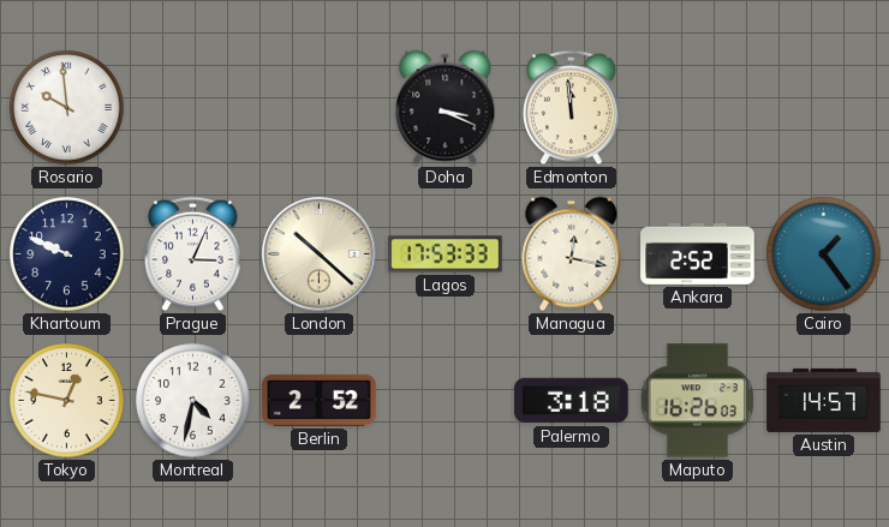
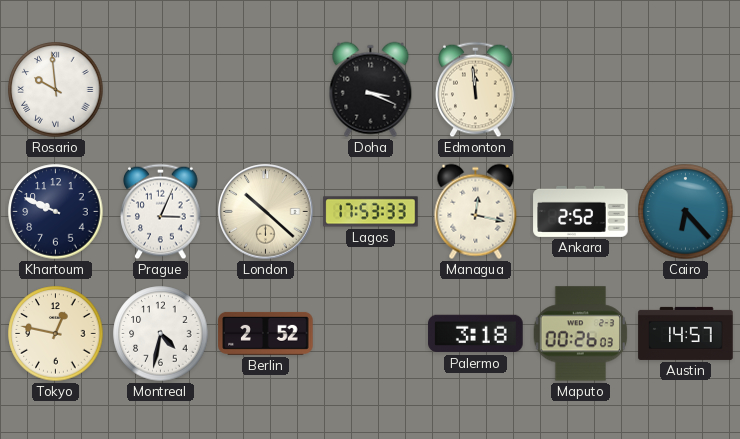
Cairo: 1:24 -> 6:23
Maputo: 16:26 -> 00:26
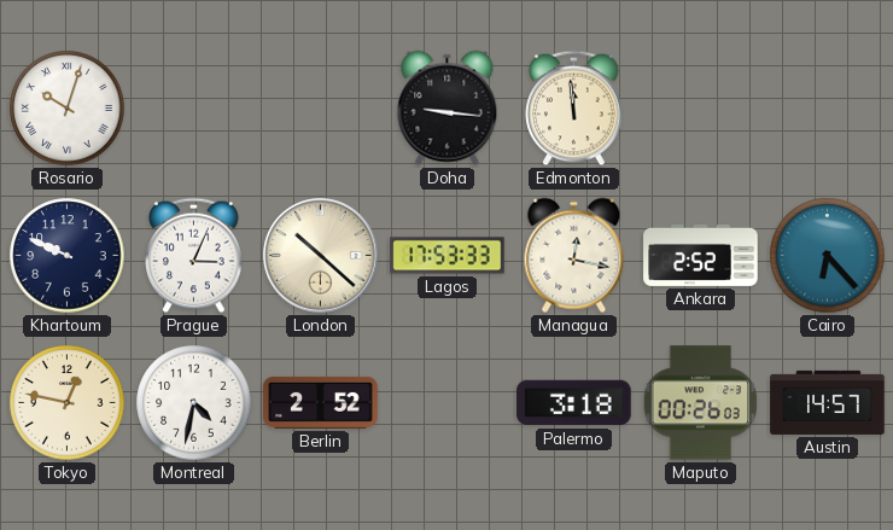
Rosario: 9:59 -> 10:03
Doha: 3:19 -> 9:16
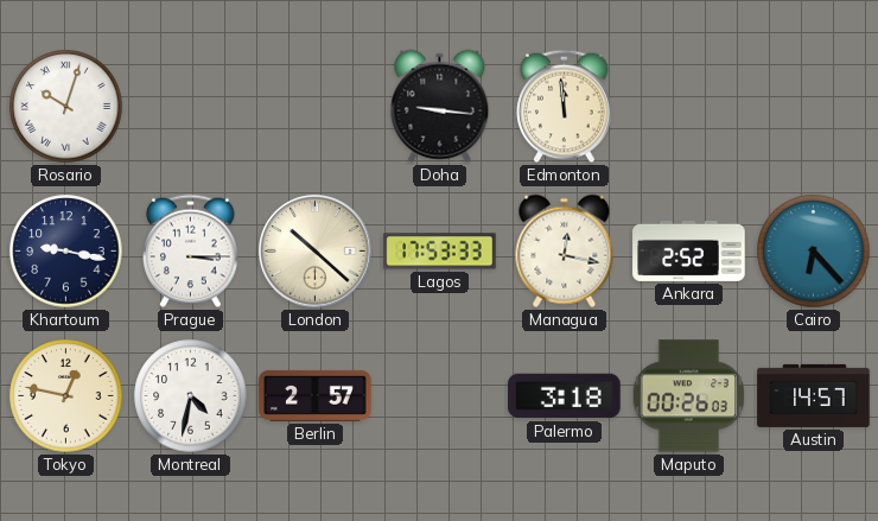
Khartoum: 9:49 -> 9:17
Prague: 3:04 -> 3:15
Berlin: 2:52 -> 2:57
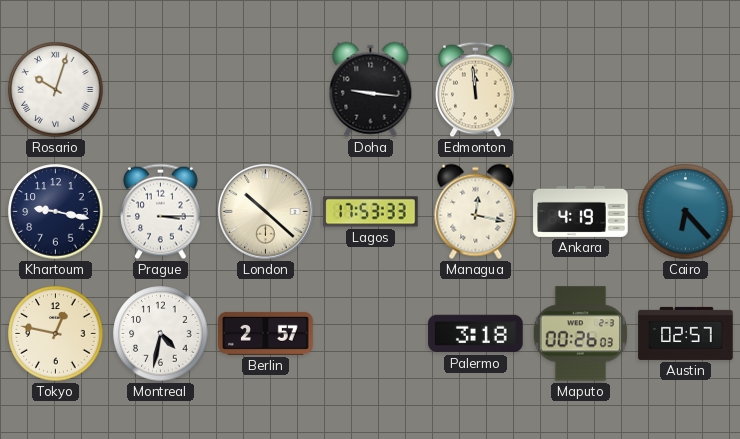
Ankara: 2:52 -> 4:19
Austin: 14:57 -> 02:57
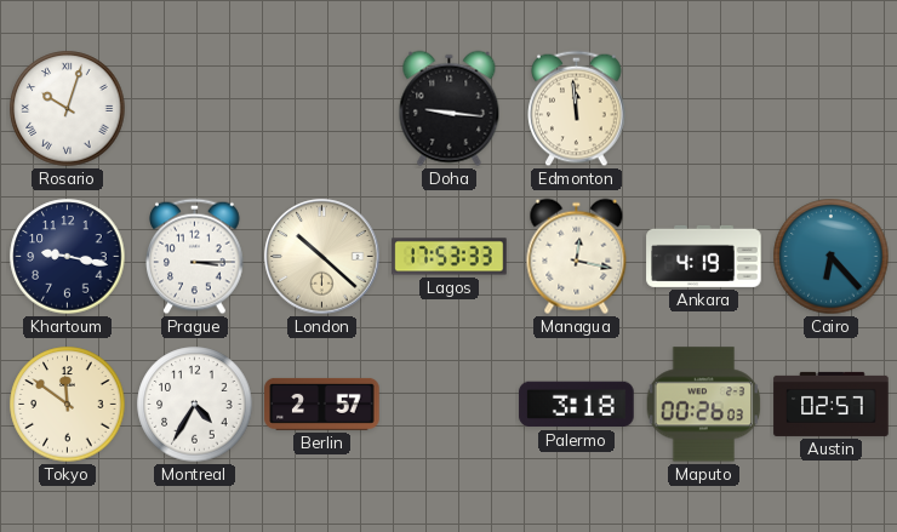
Tokyo: 12:47 -> 11:51
Montreal: 4:32 -> 4:35
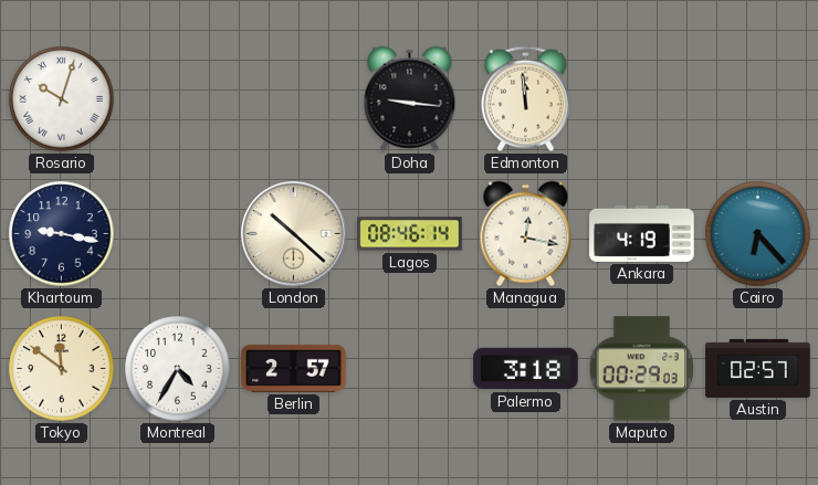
Prague: 3:15 -> none
Lagos: 17:53 -> 08:46
Maputo: 00:26 -> 00:29
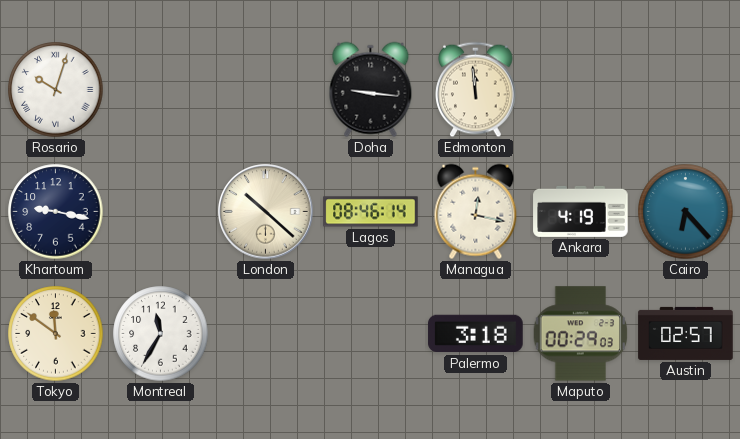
Montreal: 4:35 -> 11:35
Berlin: 2:57 -> none
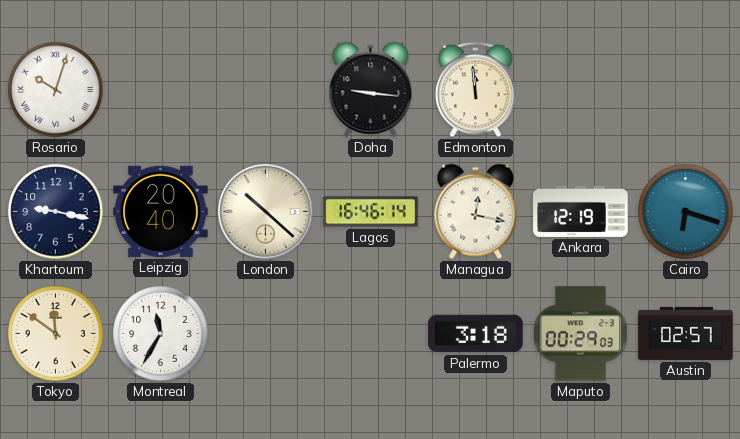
Leipzig: none -> 20:40
Lagos: 08:46 -> 16:46
Ankara: 4:19 -> 12:19
Cairo: 6:23 -> 6:18
